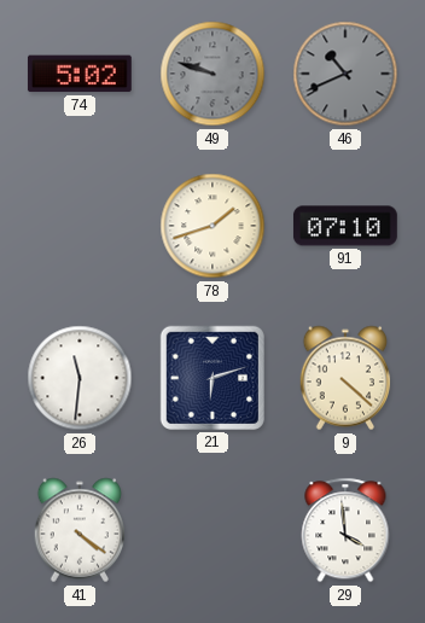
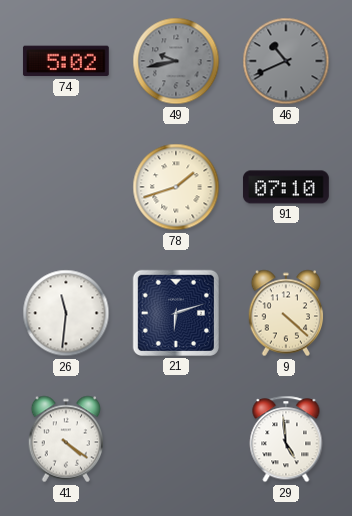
49: 9:48 -> 9:43
29: 3:59 -> 4:59
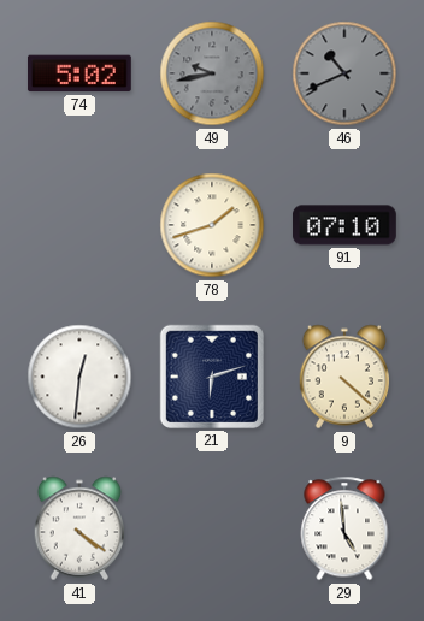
26: 11:31 -> 12:31
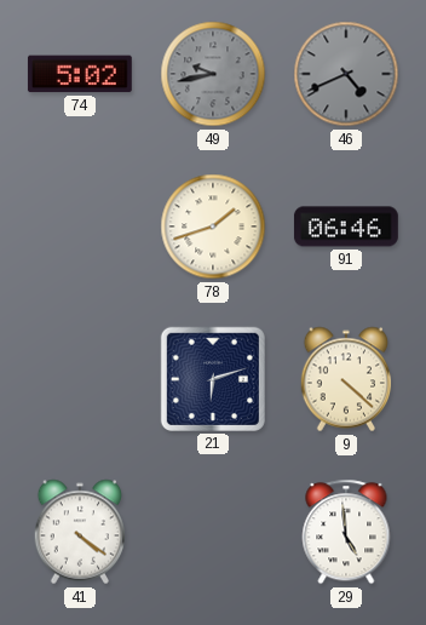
46: 10:41 -> 4:41
91: 07:10 -> 06:46
26: 12:31 -> none
